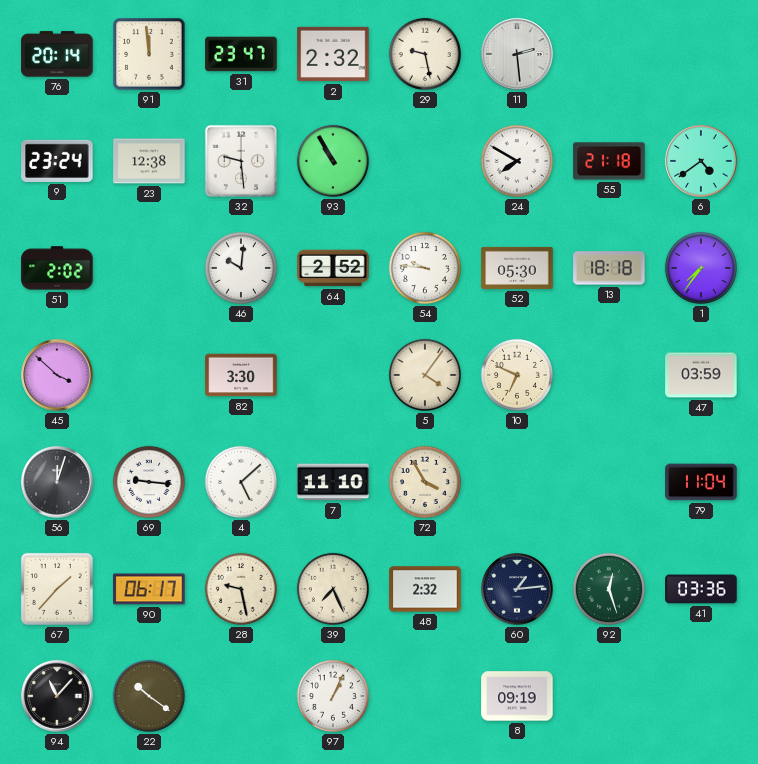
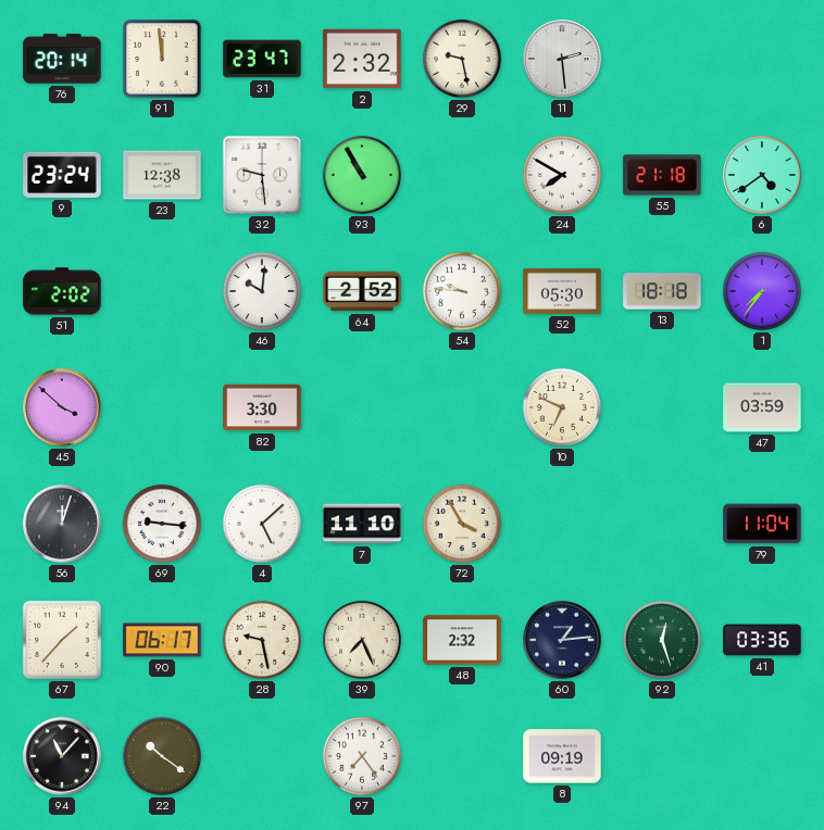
5: 4:06 -> none
97: 1:04 -> 7:24
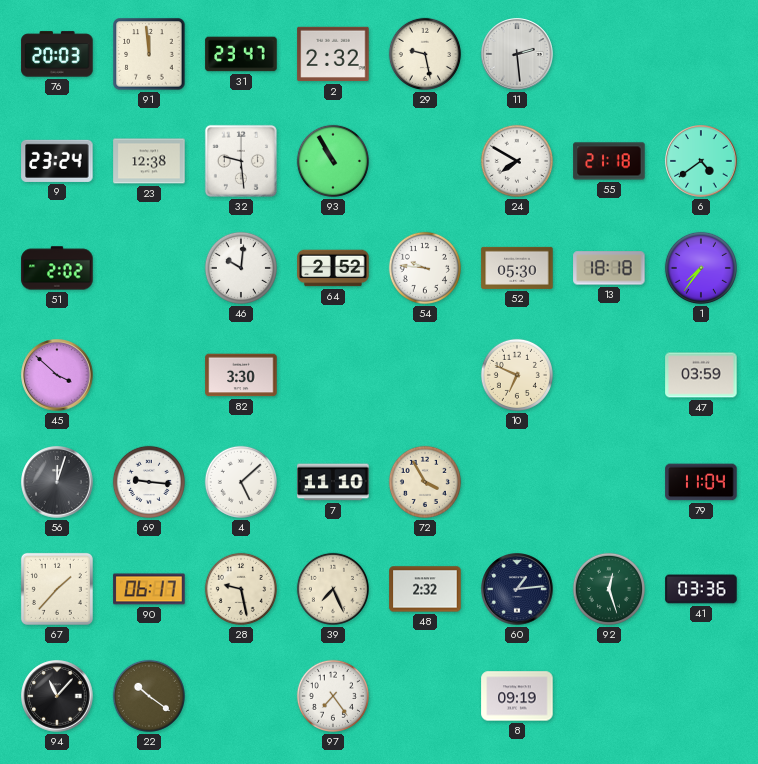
76: 20:14 -> 20:03
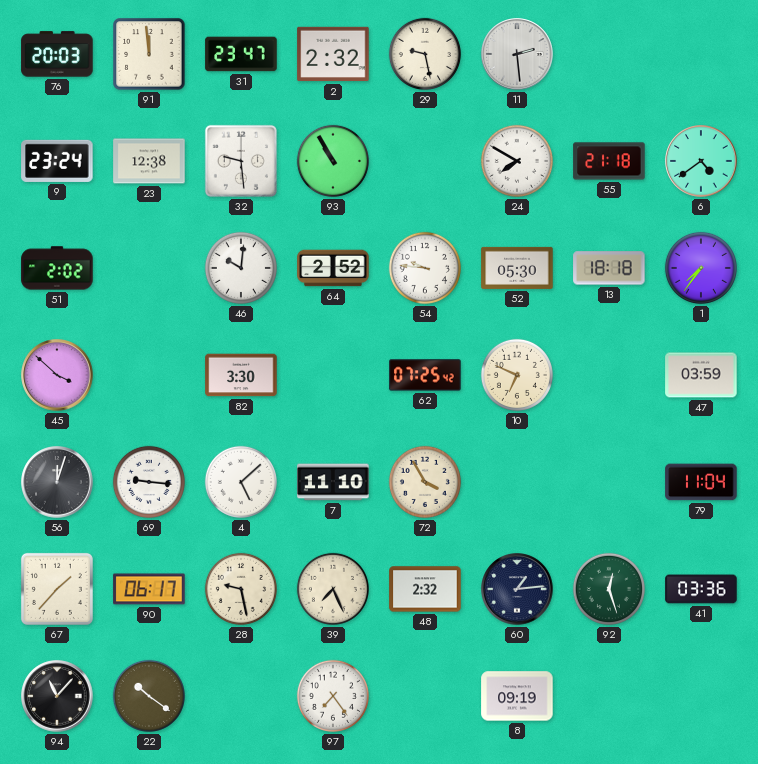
62: none -> 07:25
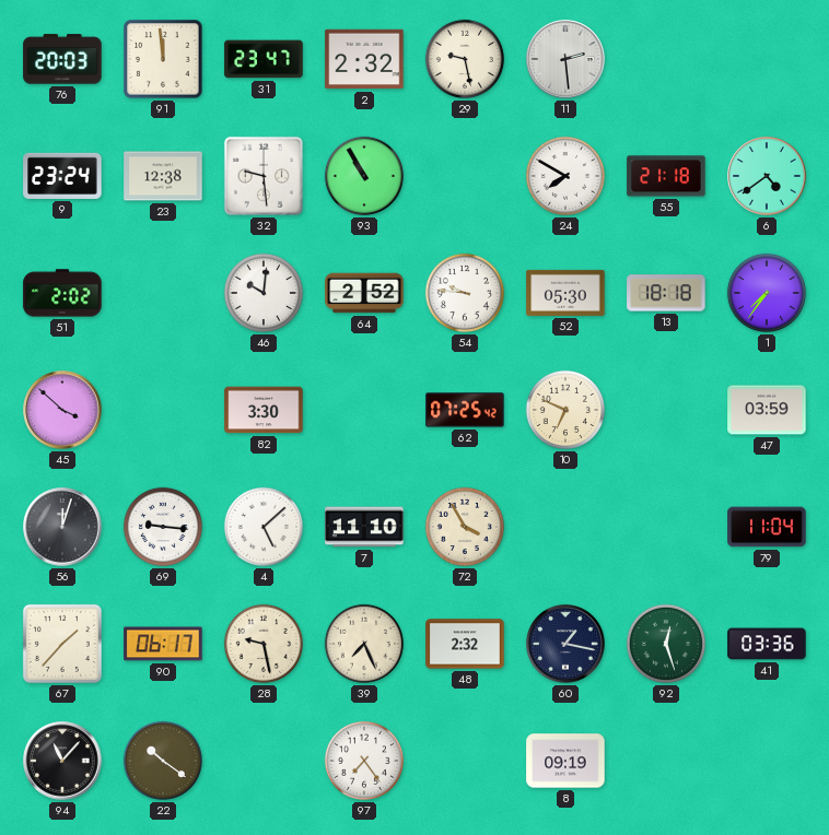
60: 1:14 -> 1:17
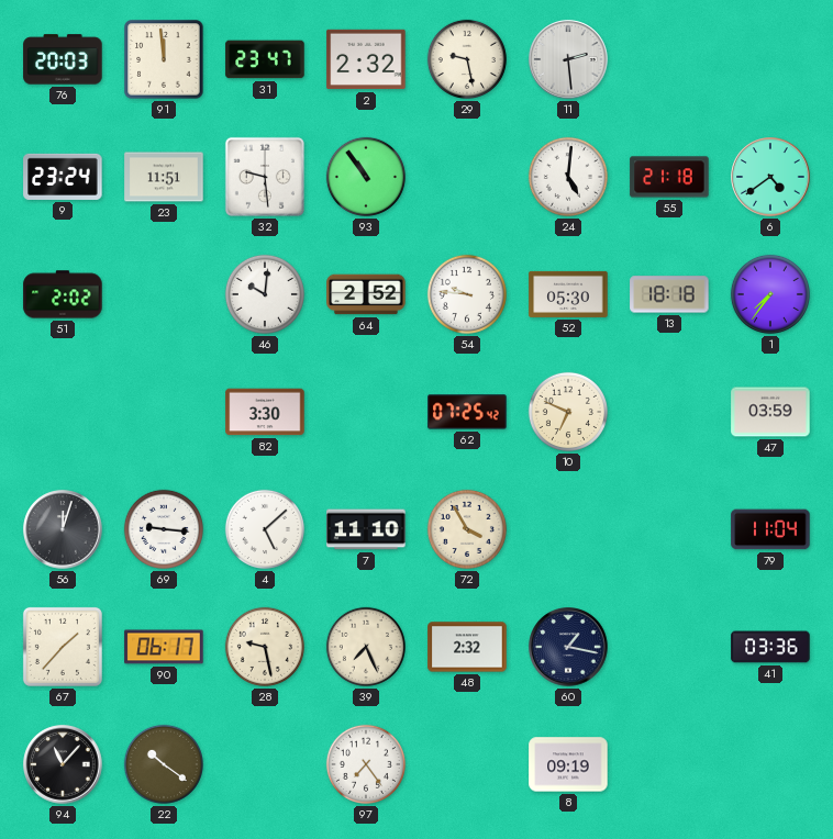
23: 12:38 -> 11:51
93: 10:55 -> 10:54
24: 7:50 -> 5:01
45: 3:52 -> none
92: 12:27 -> none
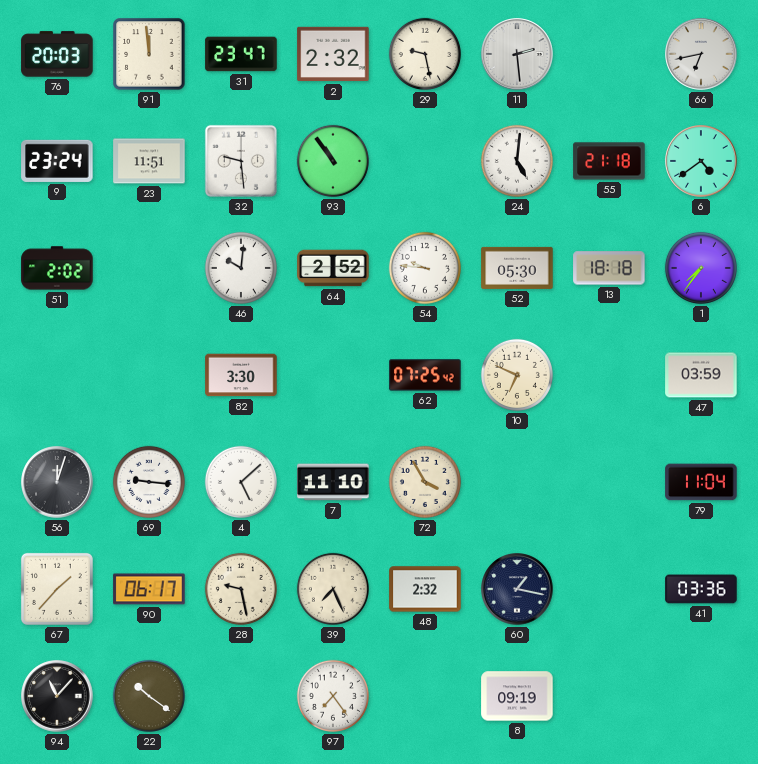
66: none -> 6:43
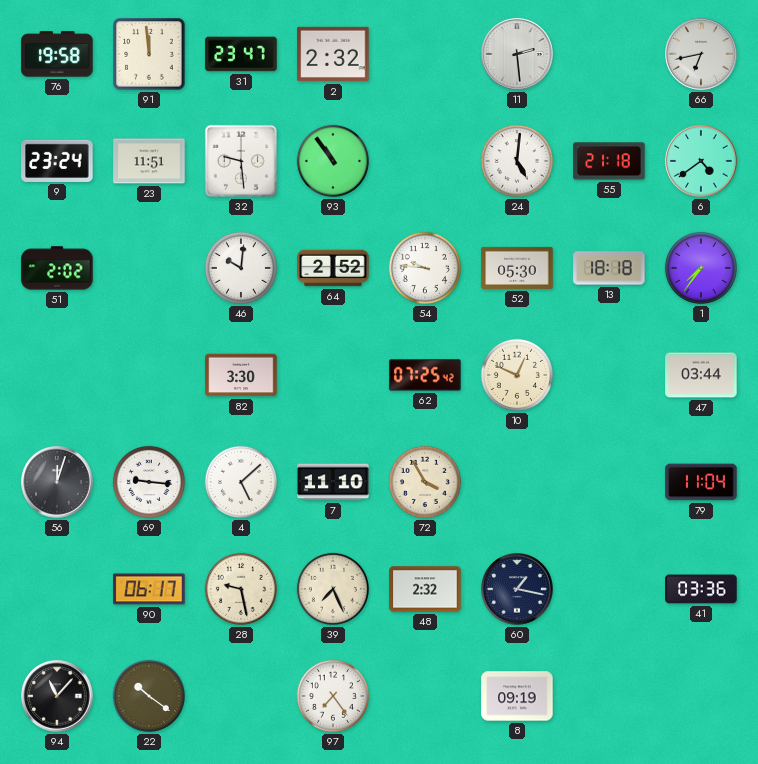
76: 20:03 -> 19:58
29: 9:28 -> none
10: 6:49 -> 12:49
47: 03:59 -> 03:44
67: 1:37 -> none
